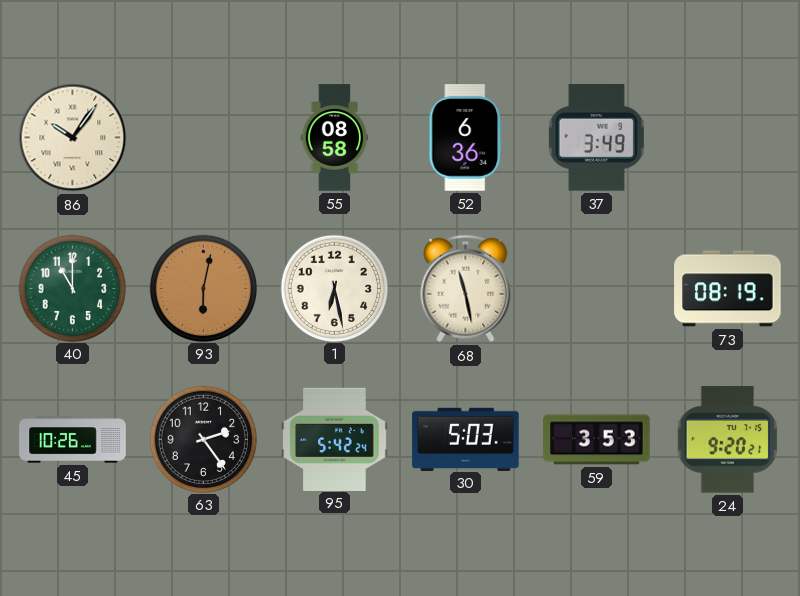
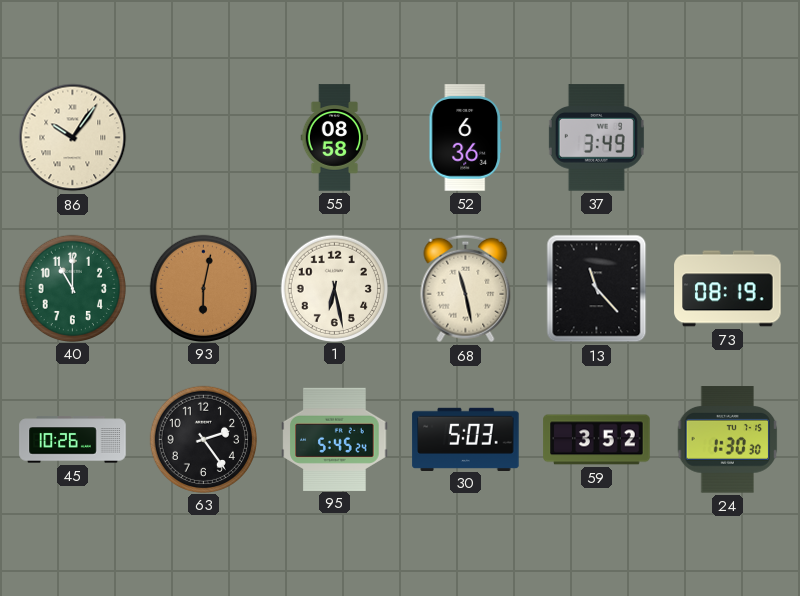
13: none -> 11:23
95: 5:42 -> 5:45
59: 3:53 -> 3:52
24: 9:20 -> 1:30
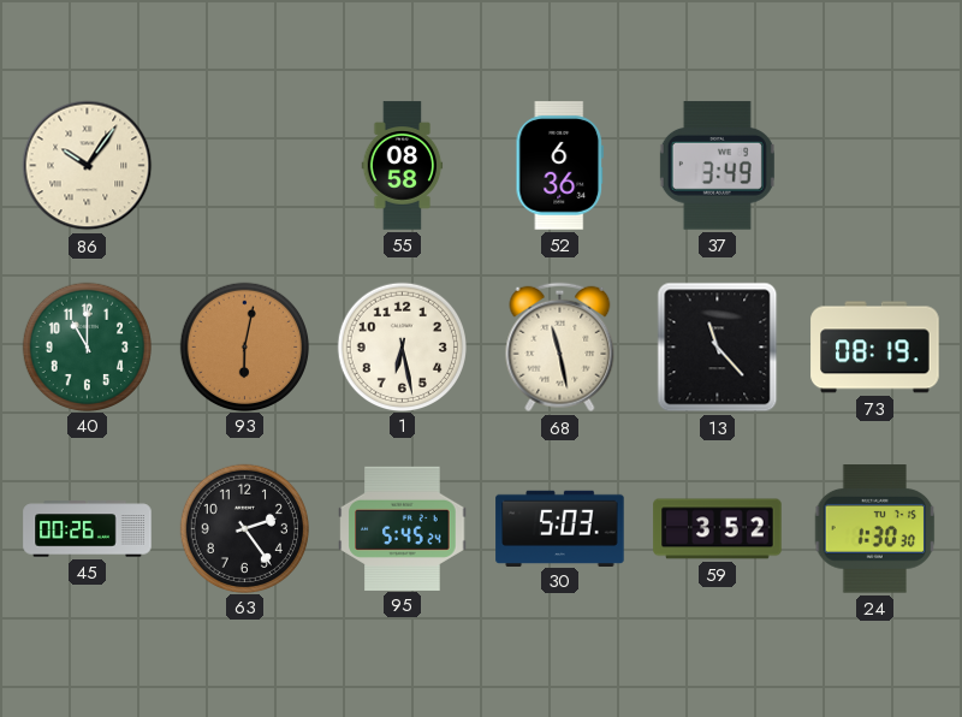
45: 10:26 -> 00:26
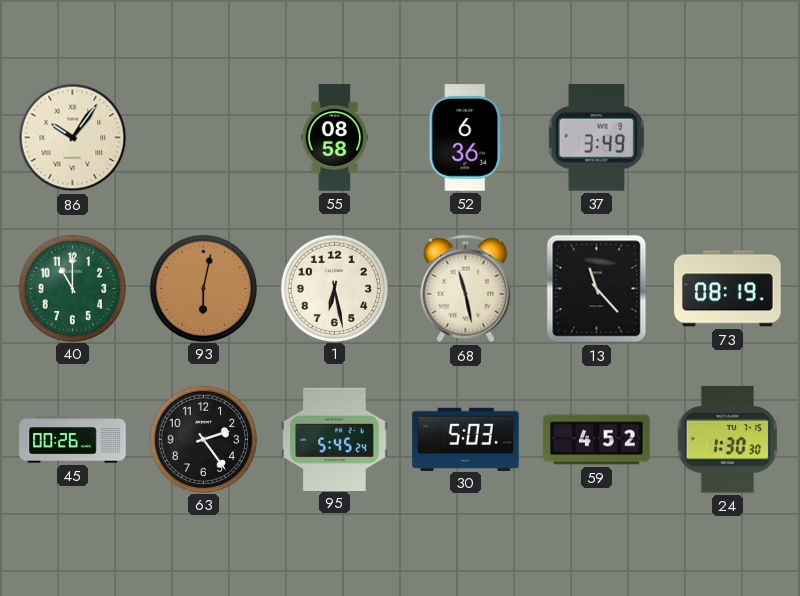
59: 3:52 -> 4:52
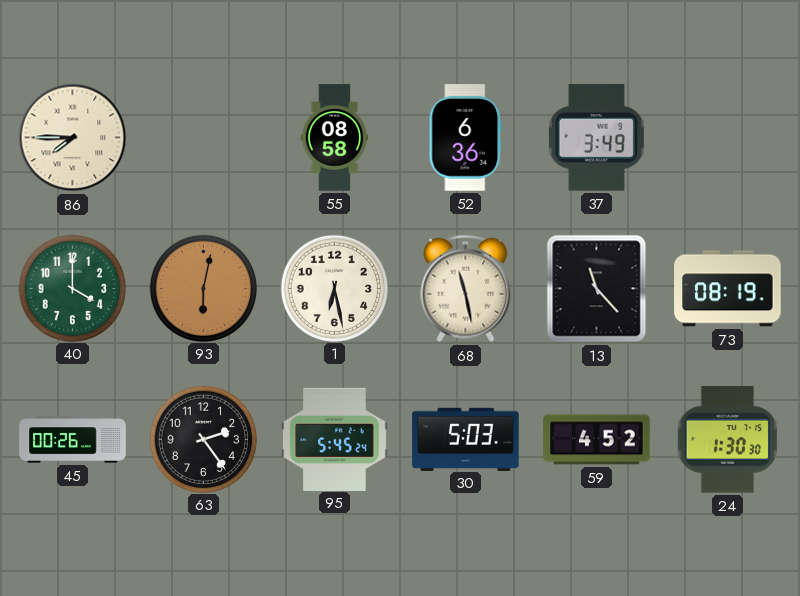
86: 10:06 -> 7:45
40: 11:00 -> 4:00
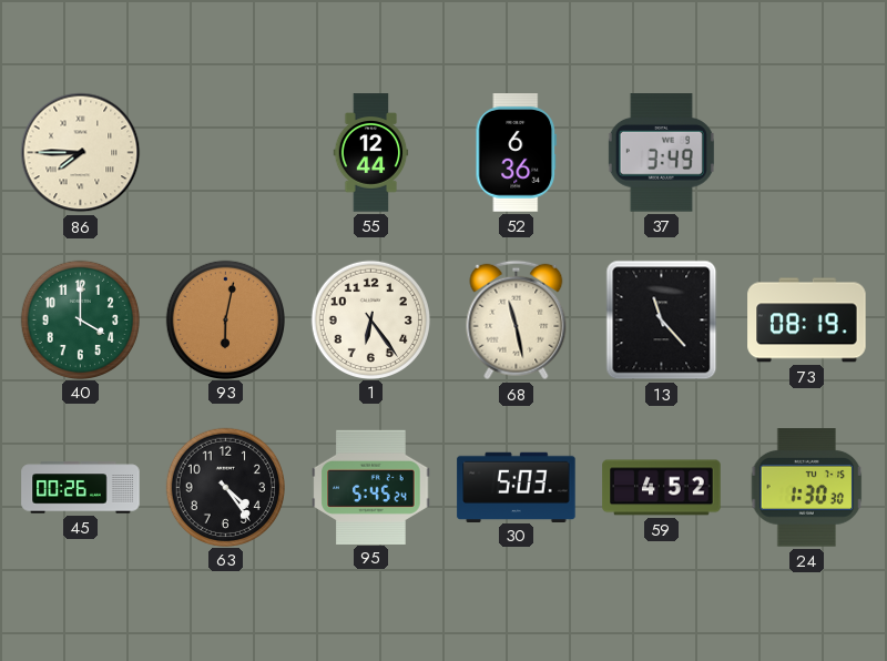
55: 08:58 -> 12:44
1: 6:28 -> 6:24
63: 2:24 -> 4:24
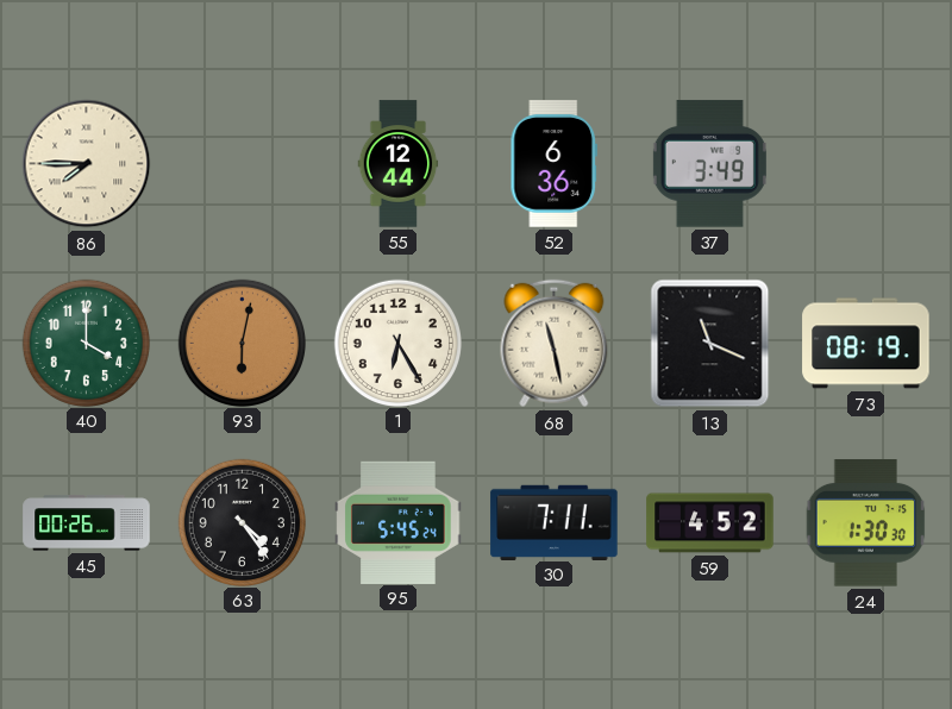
1: 6:24 -> 6:25
13: 11:23 -> 11:19
30: 5:03 -> 7:11
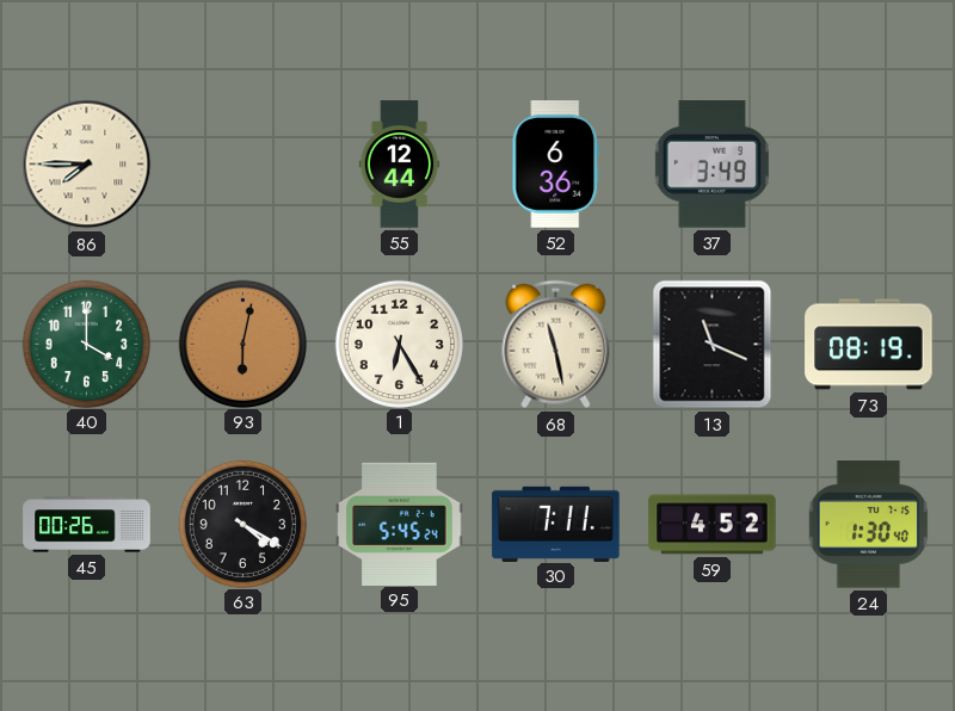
63: 4:24 -> 4:20
24: 1:30:30 -> 1:30:40
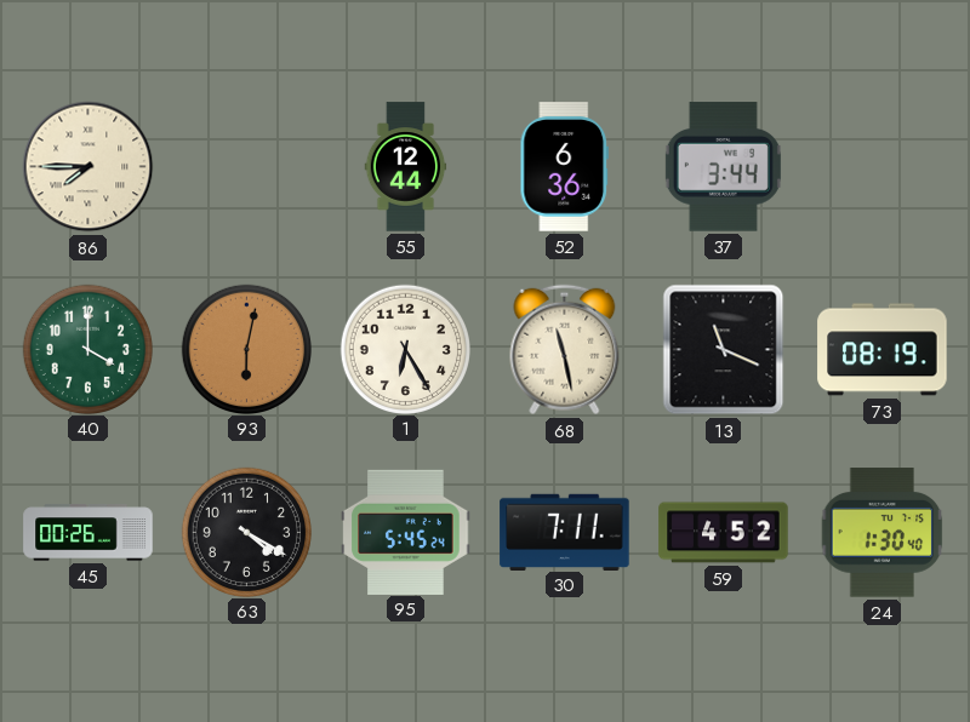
37: 3:49 -> 3:44
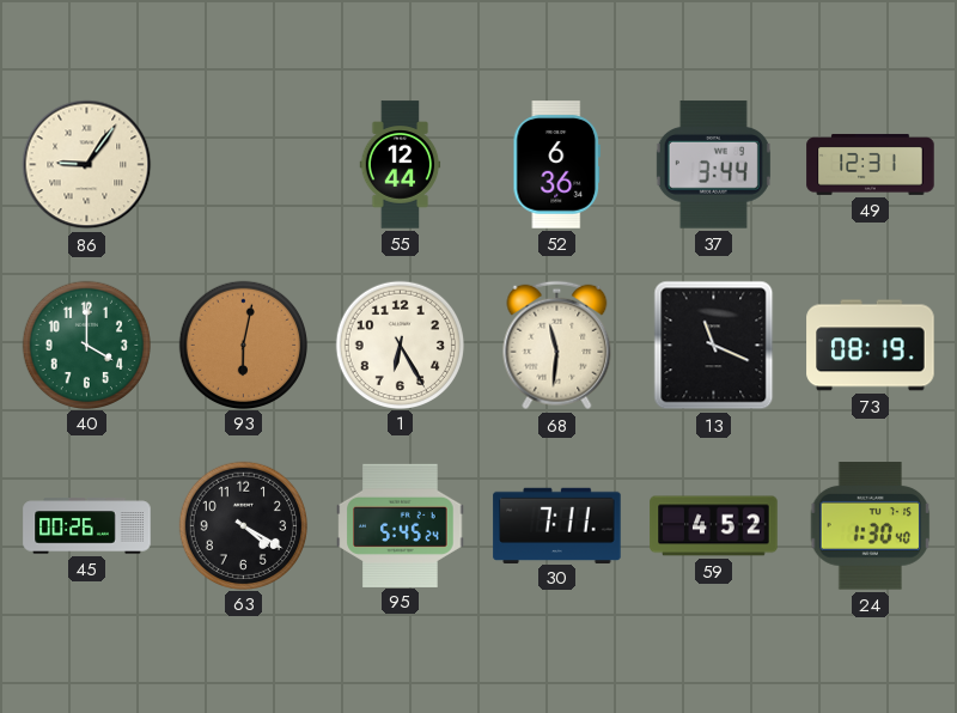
86: 7:45 -> 9:06
49: none -> 12:31
68: 11:28 -> 11:31
